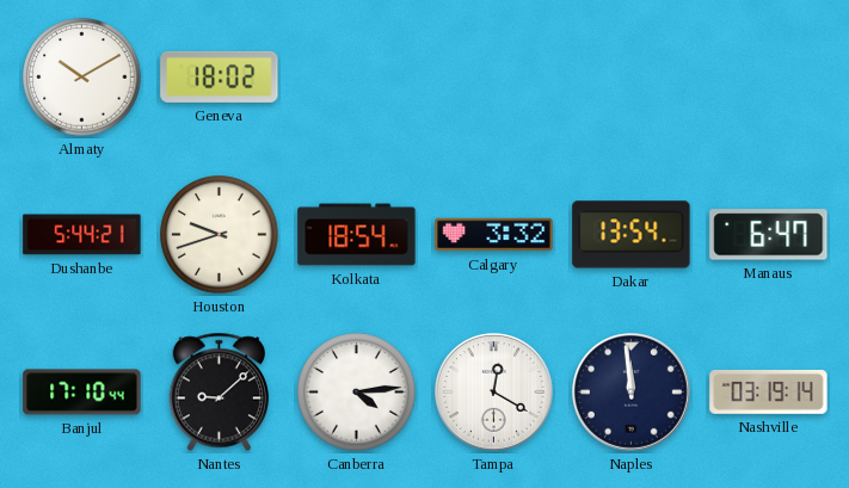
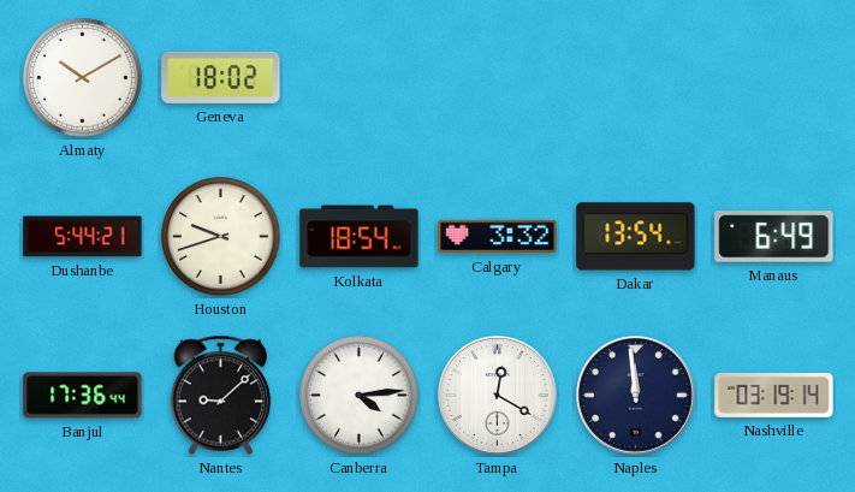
Manaus: 6:47 -> 6:49
Banjul: 17:10 -> 17:36
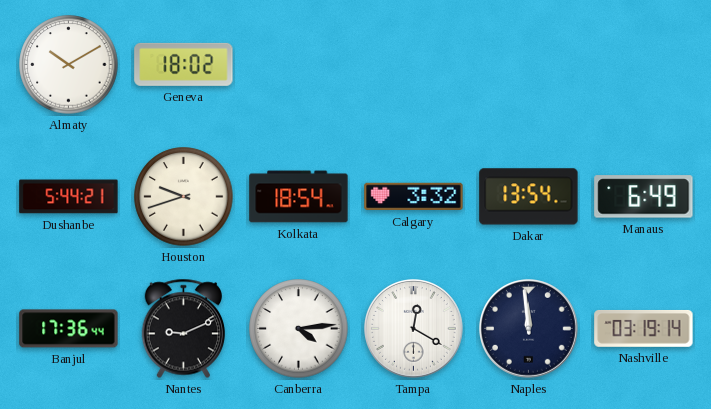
Nantes: 9:08 -> 9:11
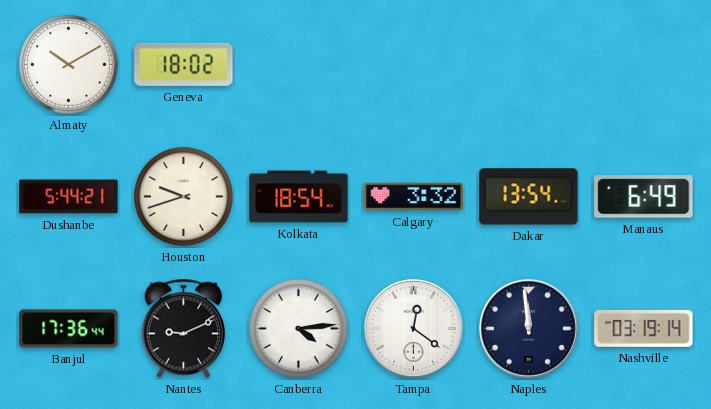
Tampa: 12:20 -> 12:21
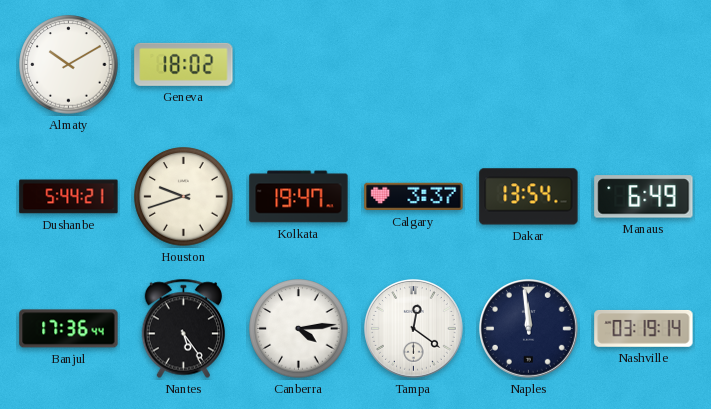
Kolkata: 18:54 -> 19:47
Calgary: 3:32 -> 3:37
Nantes: 9:11 -> 5:24
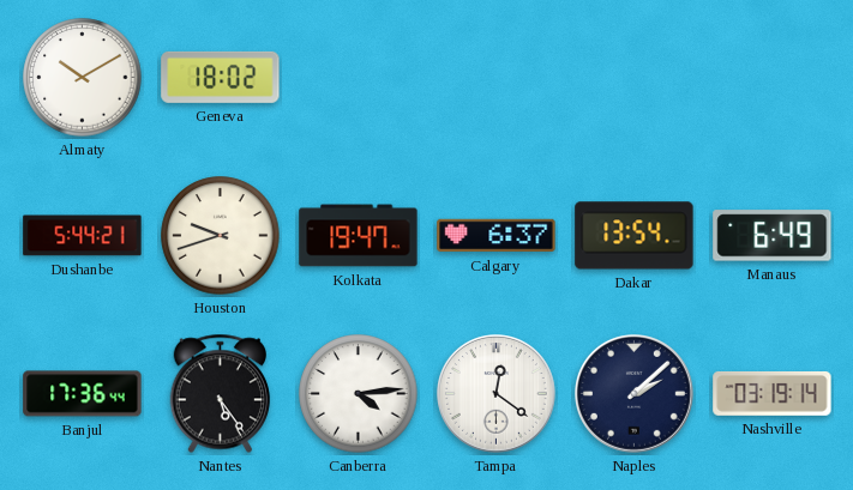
Calgary: 3:37 -> 6:37
Naples: 11:59 -> 2:08
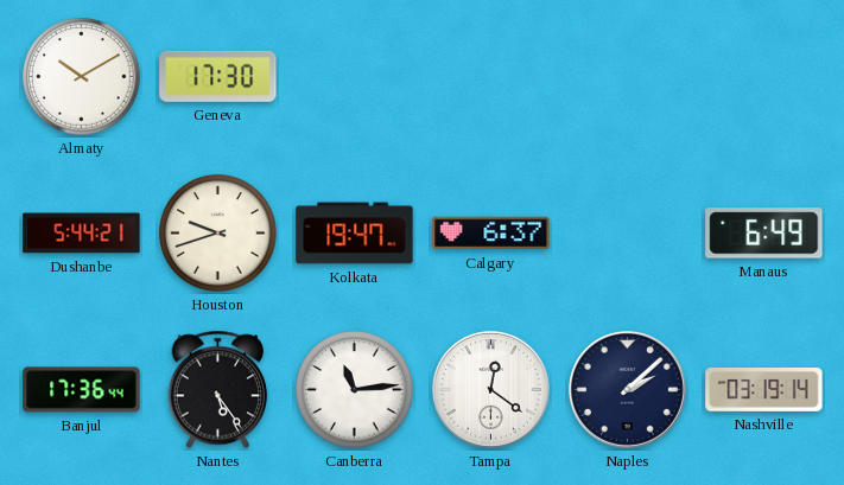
Geneva: 18:02 -> 17:30
Dakar: 13:54 -> none
Canberra: 4:14 -> 11:14
